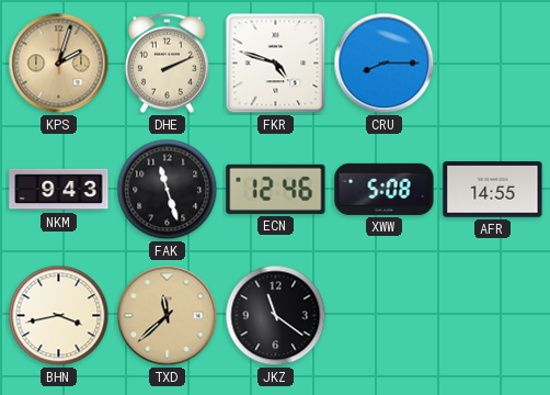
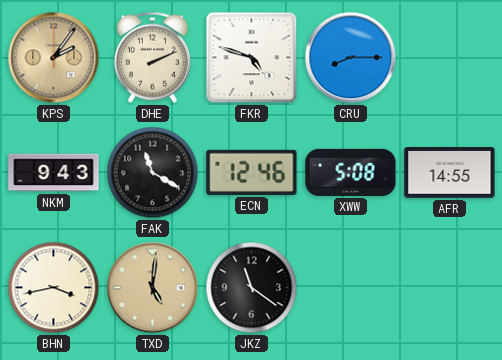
KPS: 2:03 -> 2:06
FAK: 11:27 -> 11:20
TXD: 11:38 -> 5:01
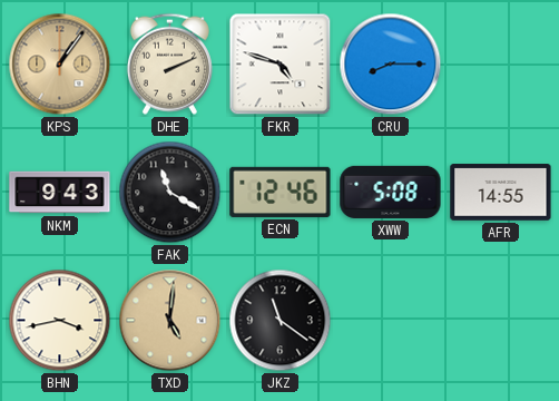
KPS: 2:06 -> 1:06
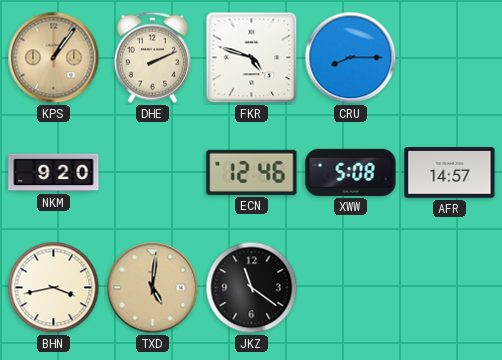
NKM: 9:43 -> 9:20
FAK: 11:20 -> none
AFR: 14:55 -> 14:57
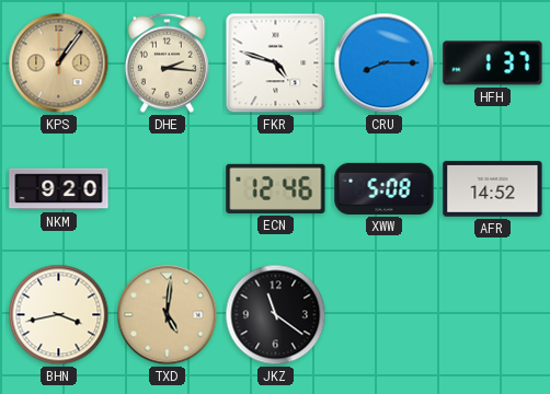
DHE: 2:11 -> 2:16
HFH: none -> 1:37
AFR: 14:57 -> 14:52
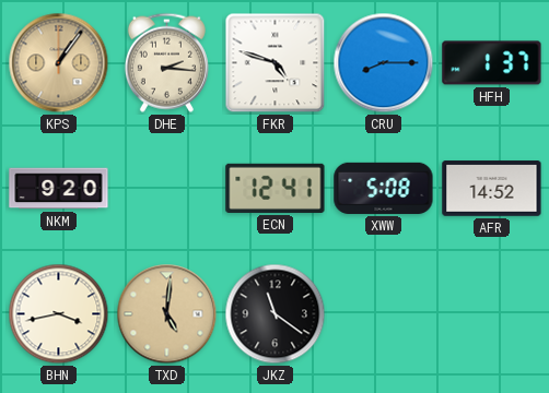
ECN: 12:46 -> 12:41
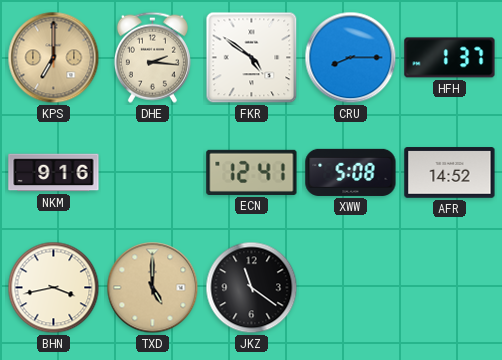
KPS: 1:06 -> 7:00
FKR: 4:48 -> 4:51
NKM: 9:20 -> 9:16
TXD: 5:01 -> 5:00
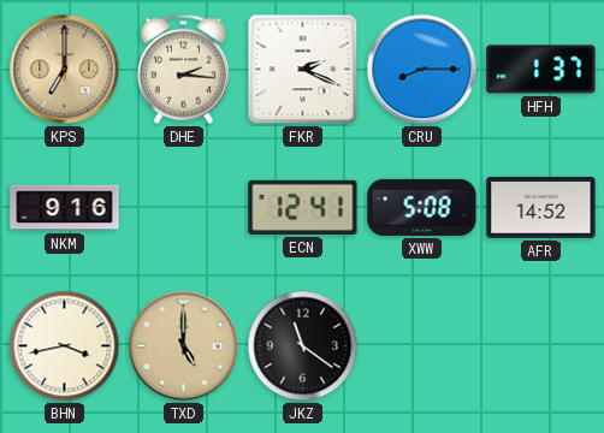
FKR: 4:51 -> 2:19
